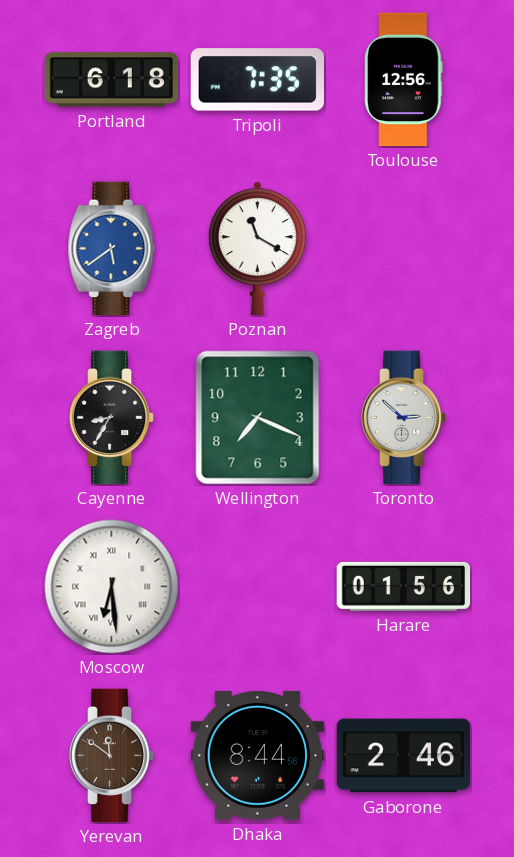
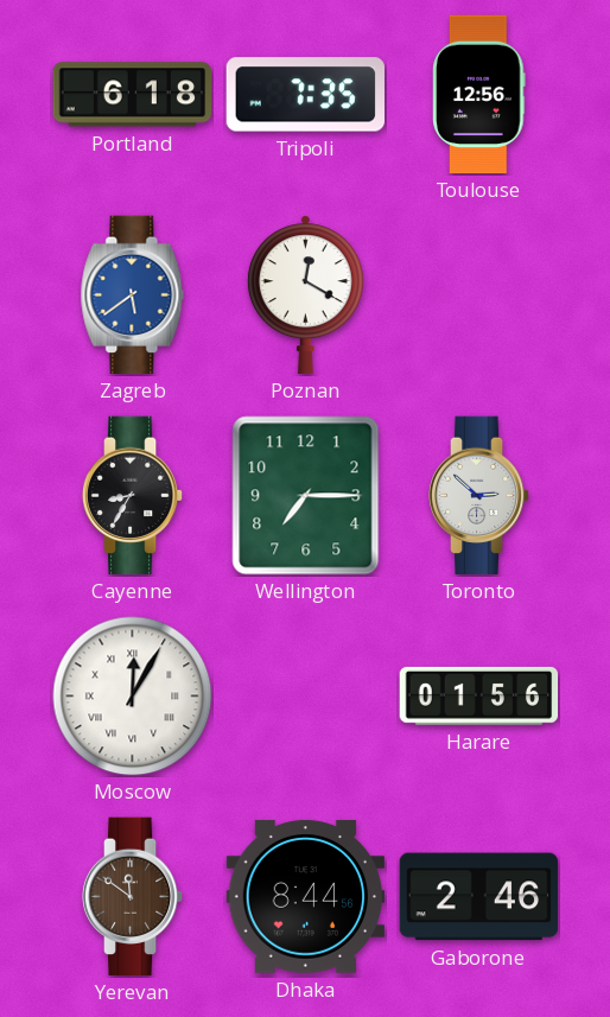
Poznan: 11:20 -> 12:20
Wellington: 7:19 -> 7:15
Moscow: 6:29 -> 12:05
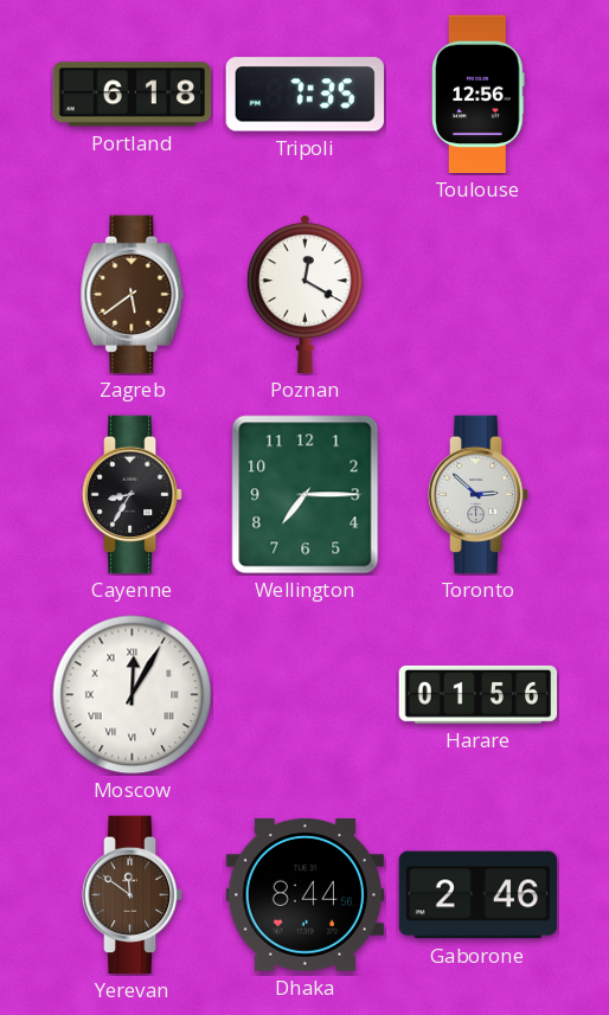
Zagreb dial: blue -> brown
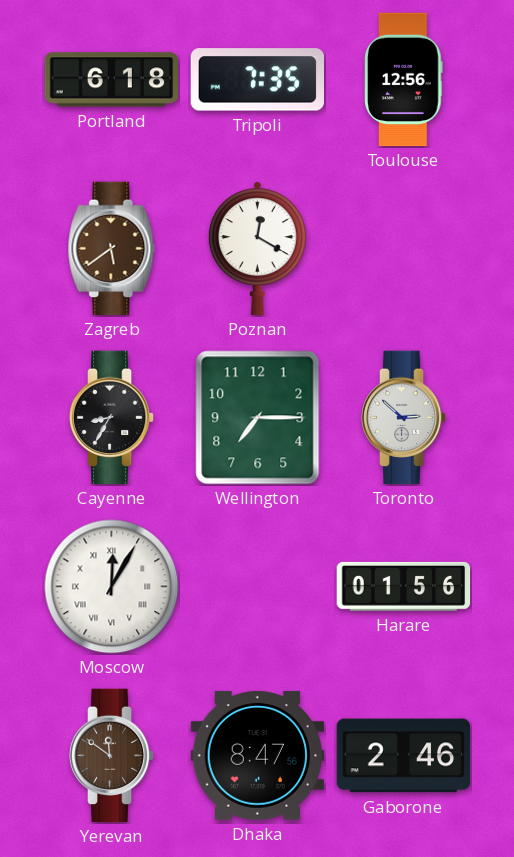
Dhaka: 8:44 -> 8:47
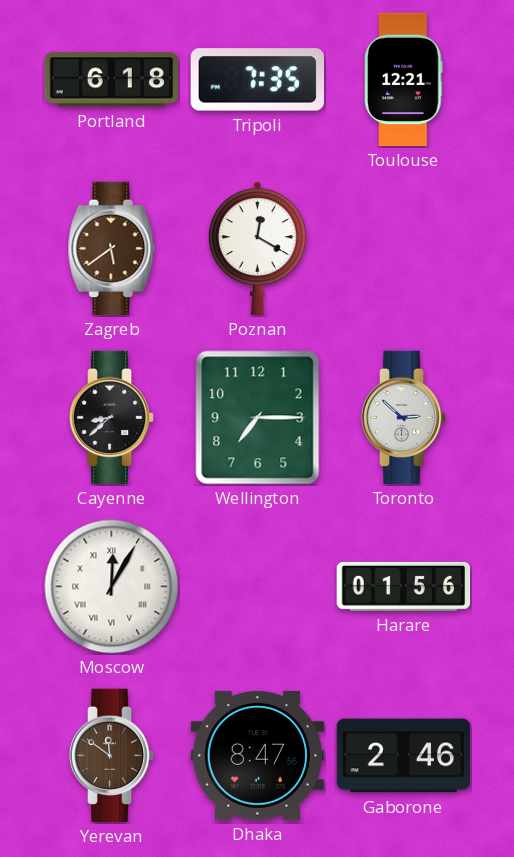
Toulouse: 12:56 -> 12:21
Cayenne: 8:35 -> 8:38
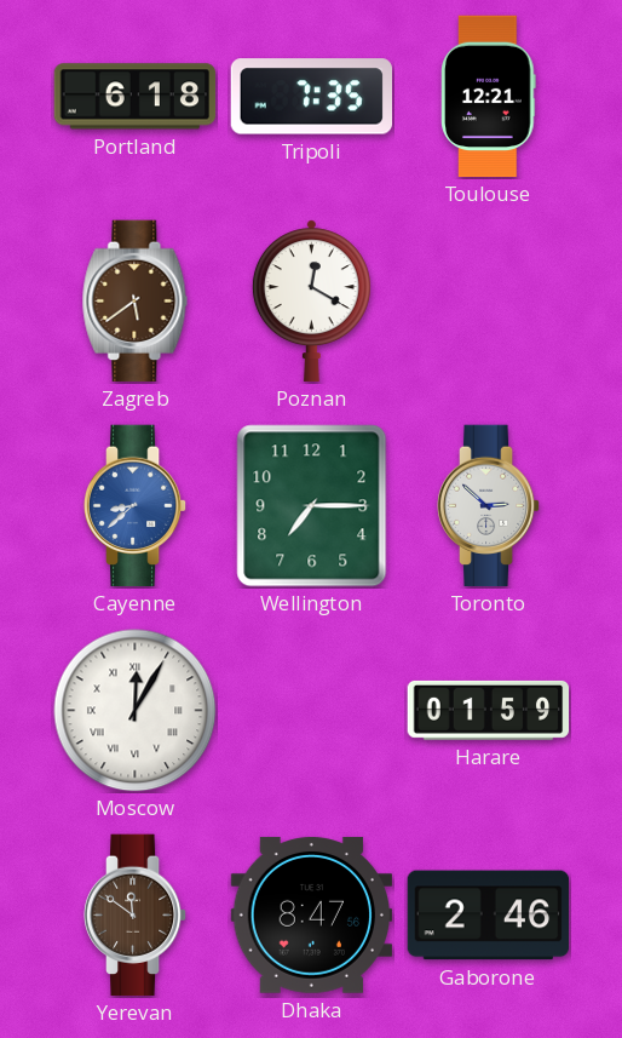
Cayenne dial: black -> blue
Harare: 01:56 -> 01:59
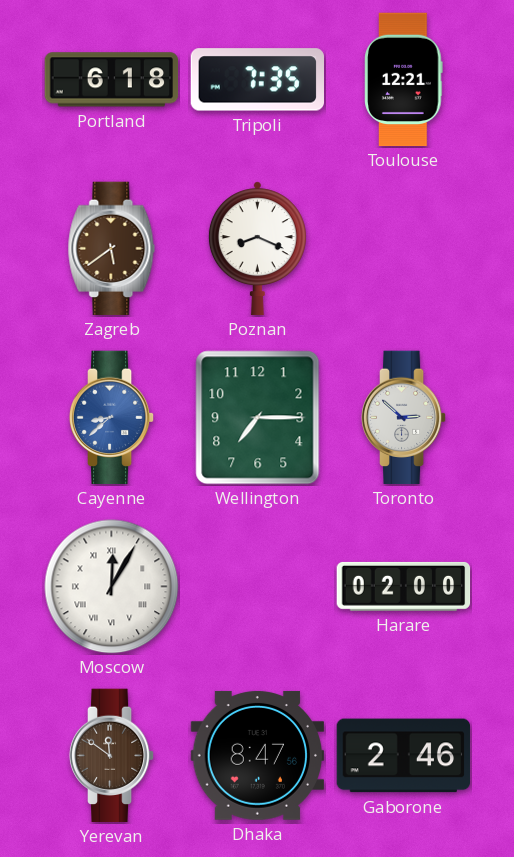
Poznan: 12:20 -> 8:19
Harare: 01:59 -> 02:00
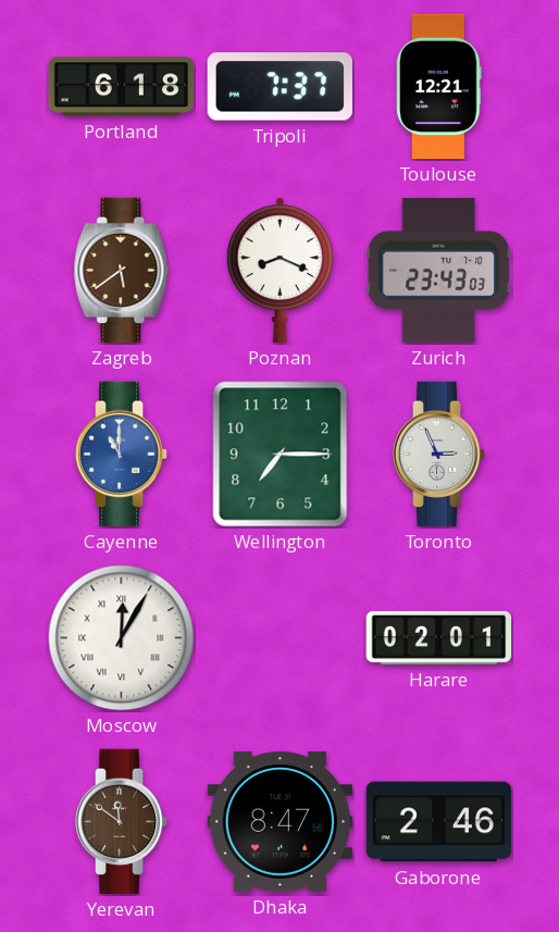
Tripoli: 7:35 -> 7:37
Zurich: none -> 23:43
Cayenne: 8:38 -> 11:00
Toronto: 2:52 -> 2:56
Harare: 02:00 -> 02:01
